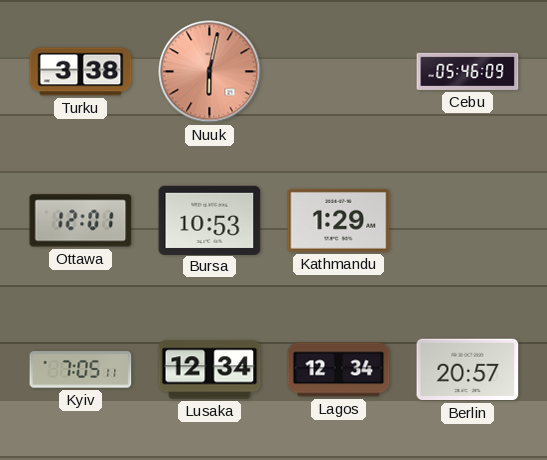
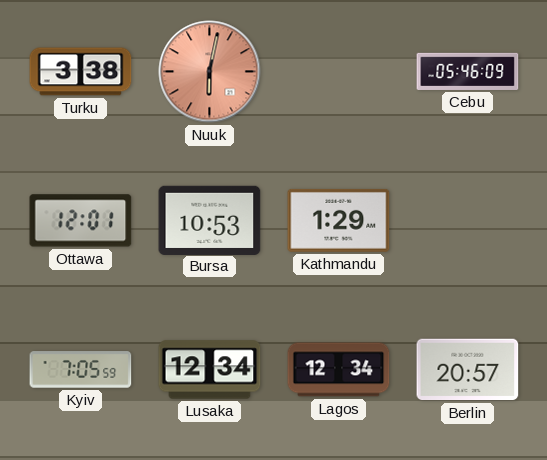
Kyiv: 7:05:11 -> 7:05:59
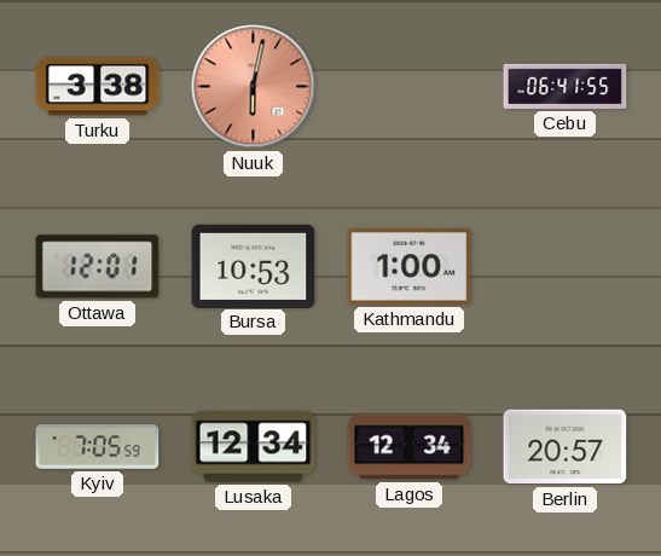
Cebu: 05:46 -> 06:41
Kathmandu: 1:29 -> 1:00
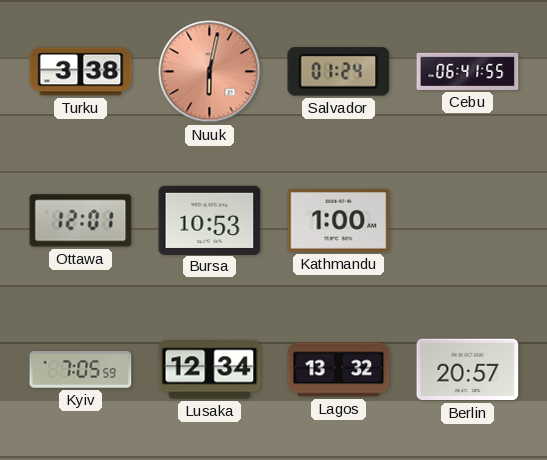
Salvador: none -> 01:24
Lagos: 12:34 -> 13:32
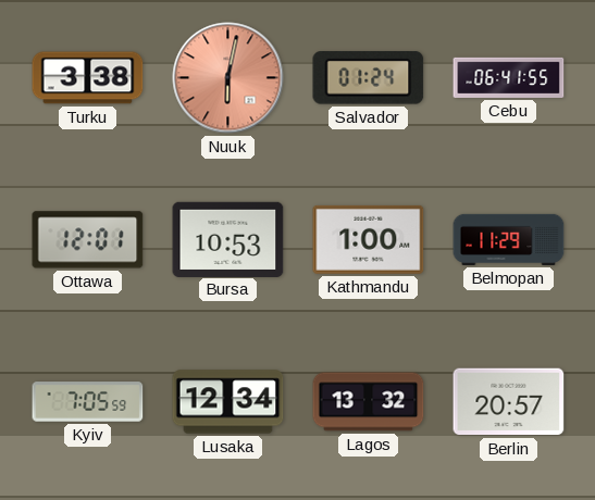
Belmopan: none -> 11:29
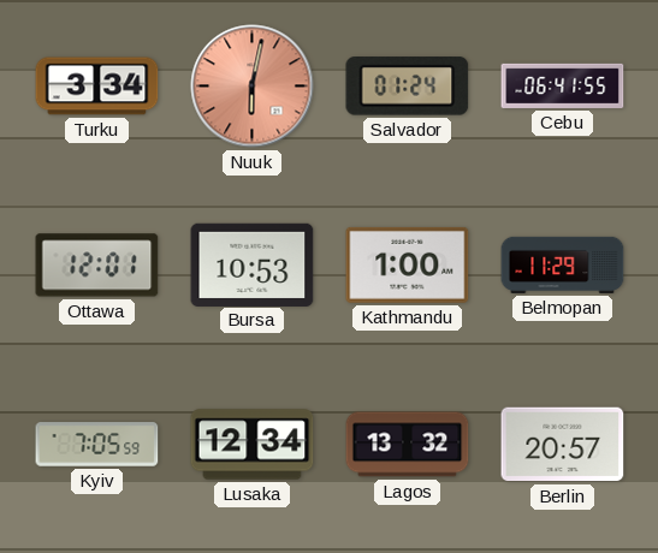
Turku: 3:38 -> 3:34
